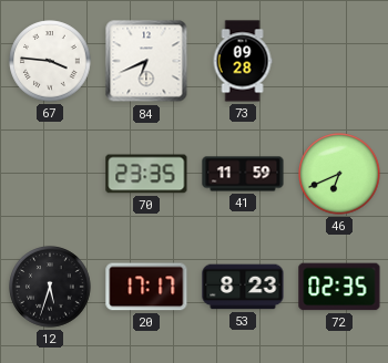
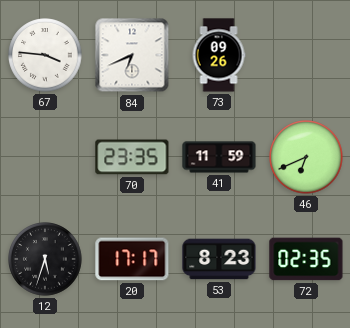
73: 09:28 -> 09:26
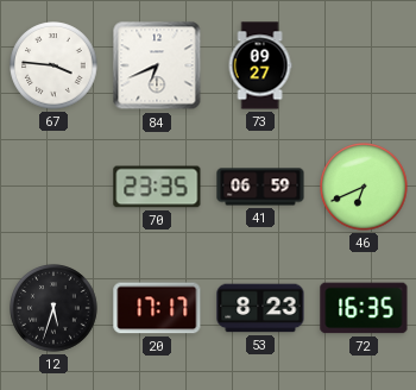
73: 09:26 -> 09:27
41: 11:59 -> 06:59
72: 02:35 -> 16:35
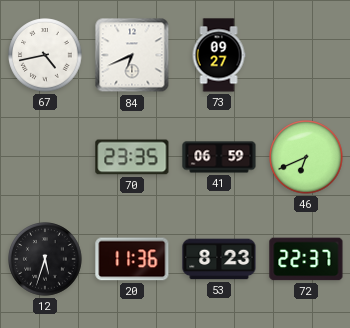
67: 3:46 -> 4:43
20: 17:17 -> 11:36
72: 16:35 -> 22:37
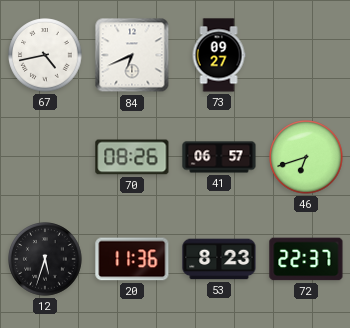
70: 23:35 -> 08:26
41: 06:59 -> 06:57
46: 6:41 -> 6:42
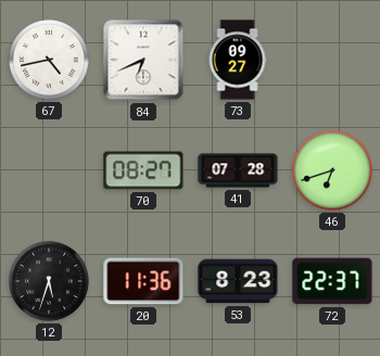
70: 08:26 -> 08:27
41: 06:57 -> 07:28
